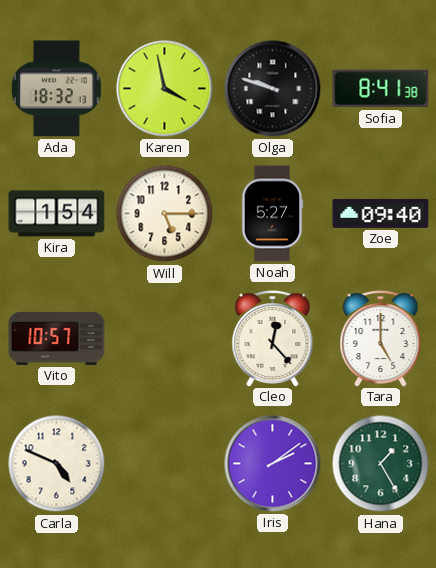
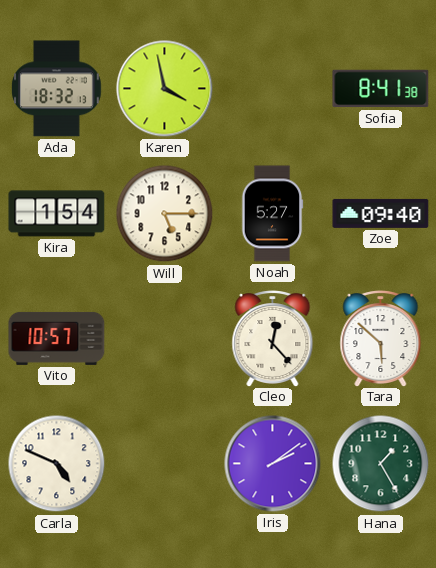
Olga: 9:48 -> none
Tara: 5:00 -> 5:52
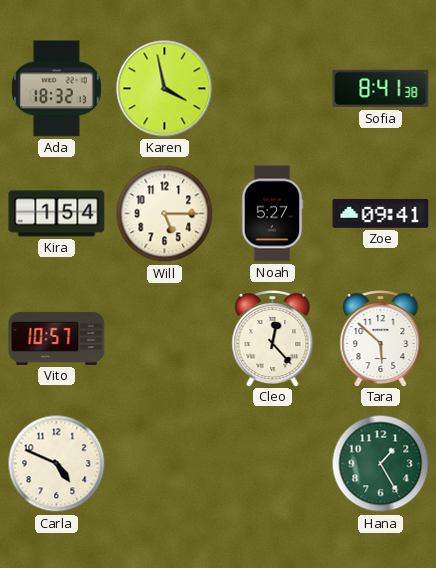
Zoe: 09:40 -> 09:41
Iris: 2:09 -> none
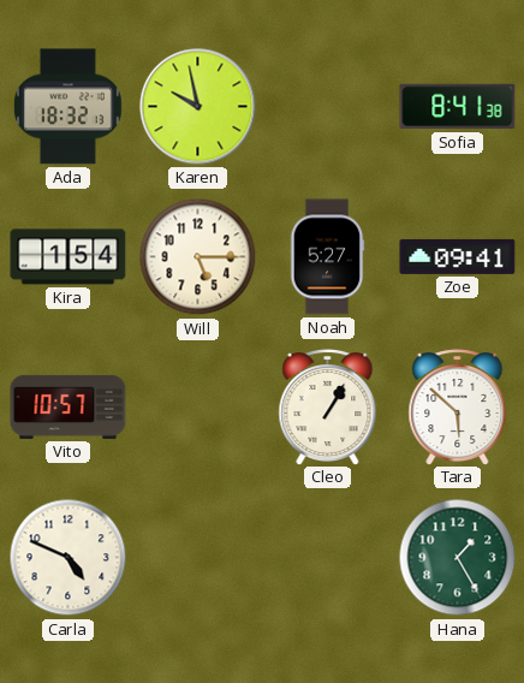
Karen: 3:58 -> 9:58
Cleo: 12:23 -> 1:05
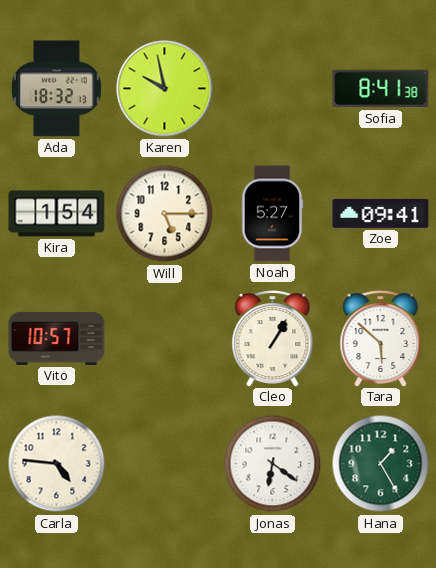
Carla: 4:49 -> 4:46
Jonas: none -> 6:21
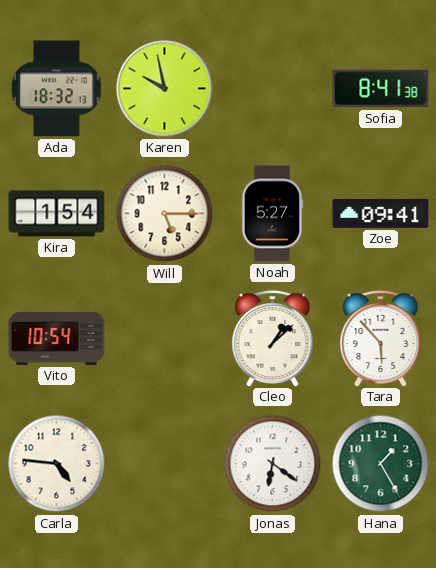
Vito: 10:57 -> 10:54
Cleo: 1:05 -> 1:08
Tara: 5:52 -> 5:53
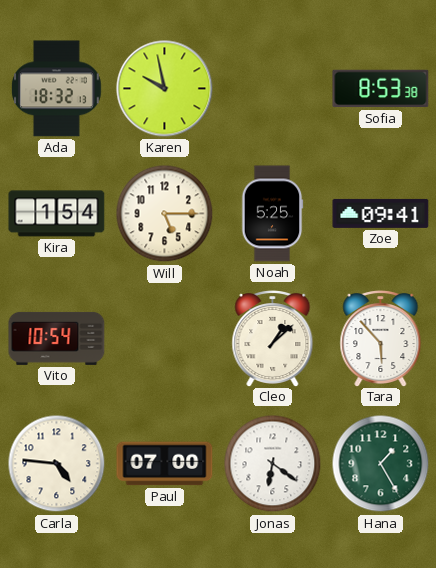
Sofia: 8:41 -> 8:53
Noah: 5:27 -> 5:25
Paul: none -> 07:00
